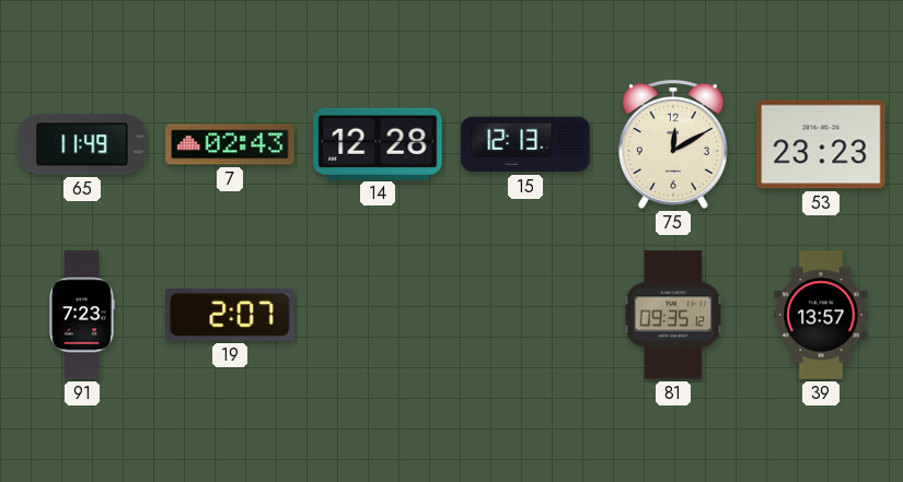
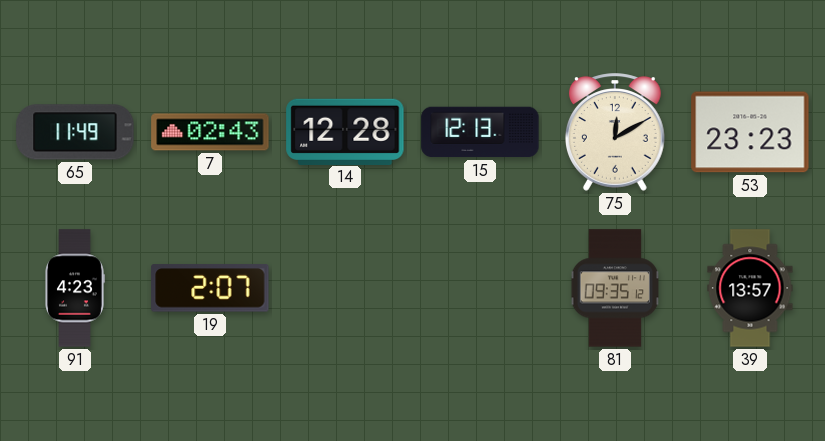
91: 7:23 -> 4:23
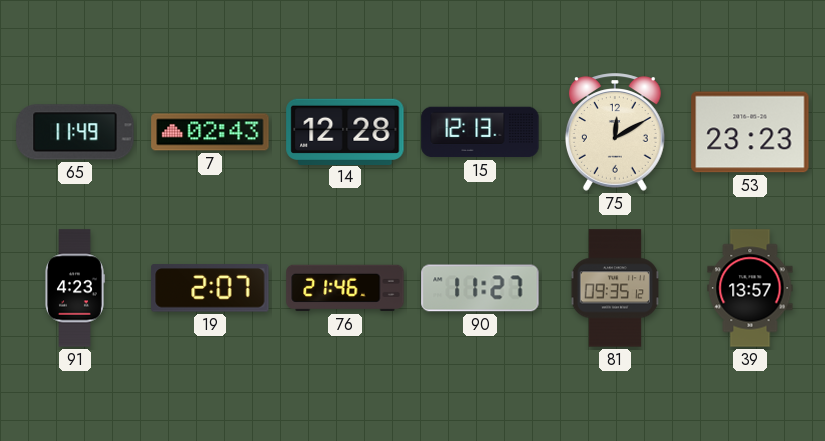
76: none -> 21:46
90: none -> 11:27
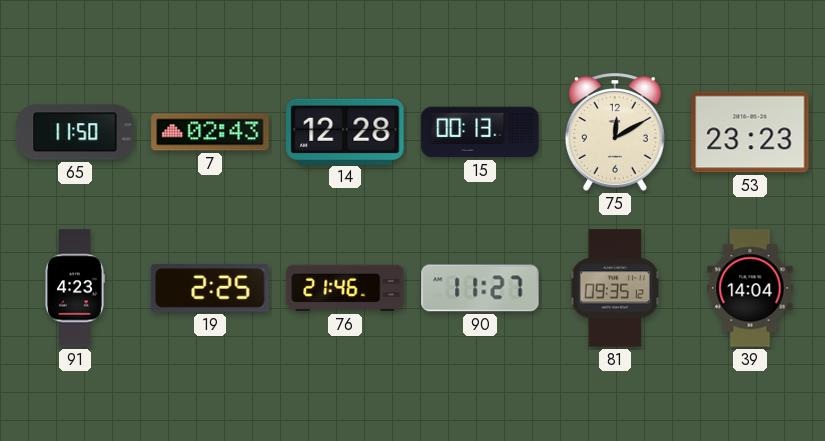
65: 11:49 -> 11:50
15: 12:13 -> 00:13
19: 2:07 -> 2:25
39: 13:57 -> 14:04
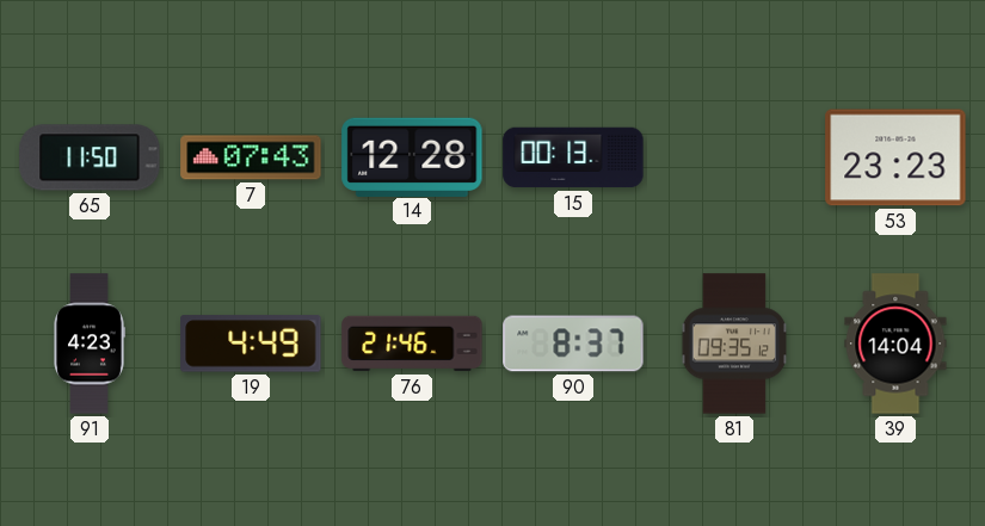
7: 02:43 -> 07:43
75: 12:10 -> none
19: 2:25 -> 4:49
90: 11:27 -> 8:37
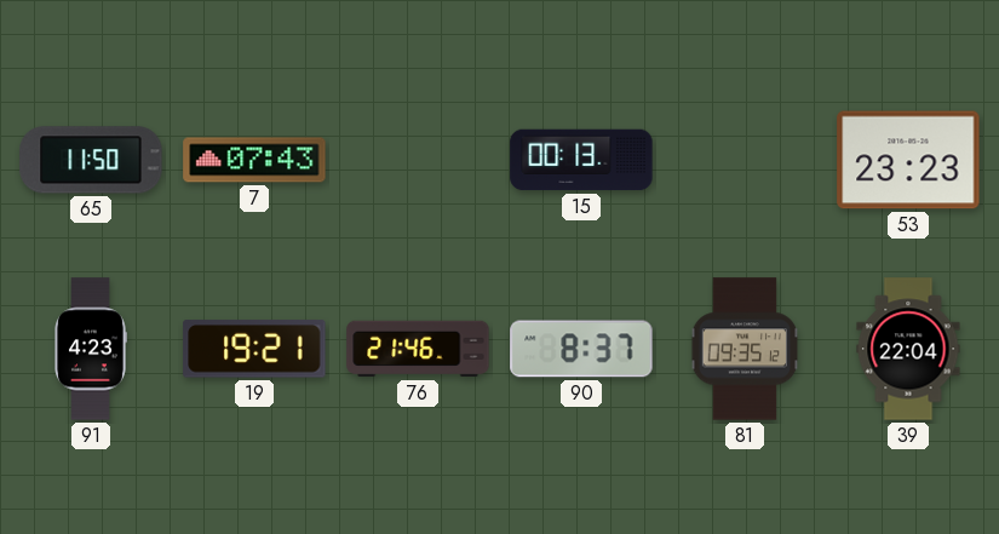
14: 12:28 -> none
19: 4:49 -> 19:21
39: 14:04 -> 22:04
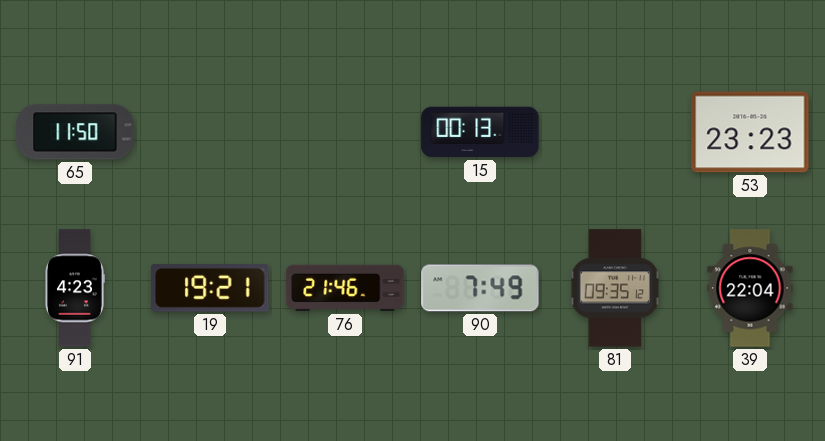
7: 07:43 -> none
90: 8:37 -> 7:49
